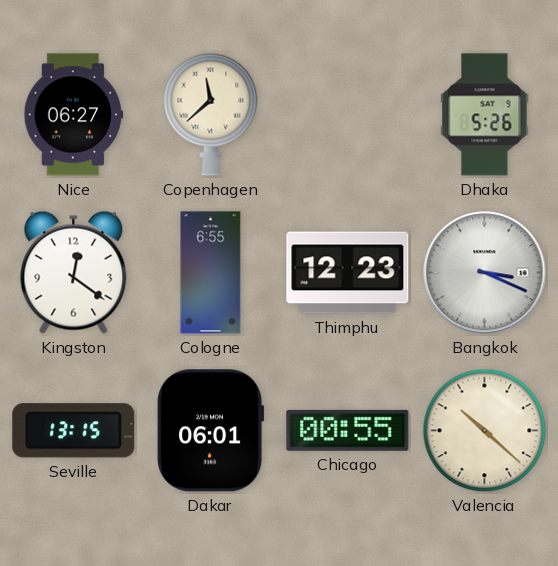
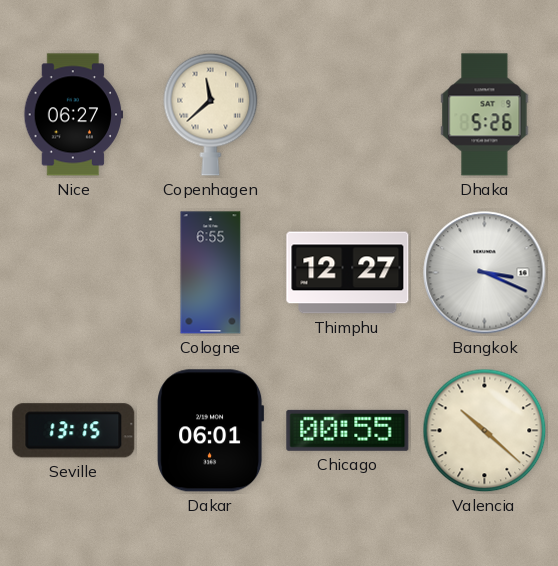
Kingston: 12:21 -> none
Thimphu: 12:23 -> 12:27
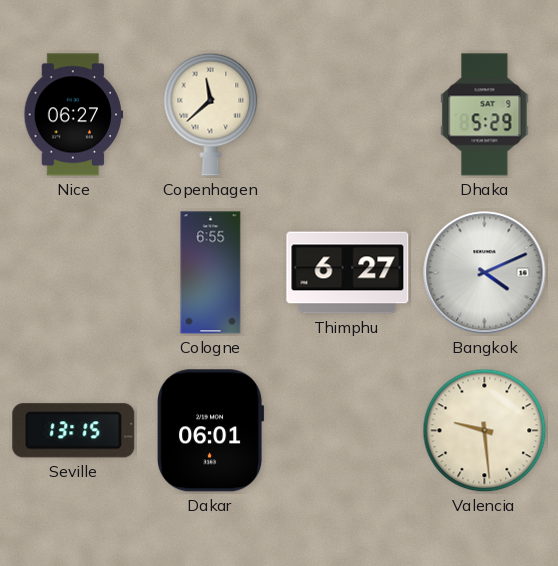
Dhaka: 5:26 -> 5:29
Thimphu: 12:27 -> 6:27
Bangkok: 3:19 -> 4:11
Chicago: 00:55 -> none
Valencia: 10:22 -> 9:29
